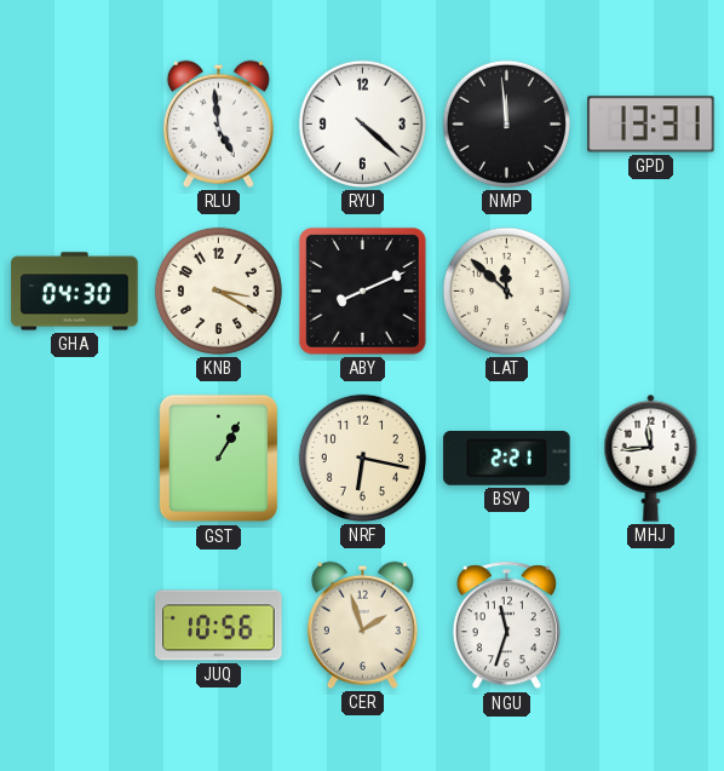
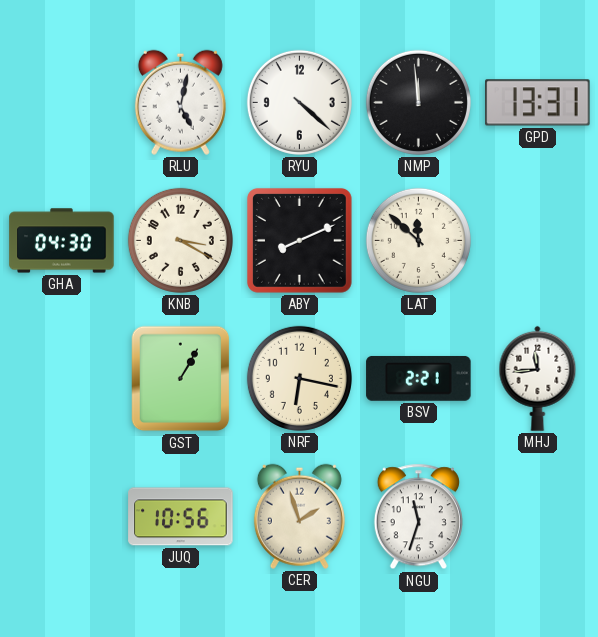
RLU: 4:59 -> 5:02
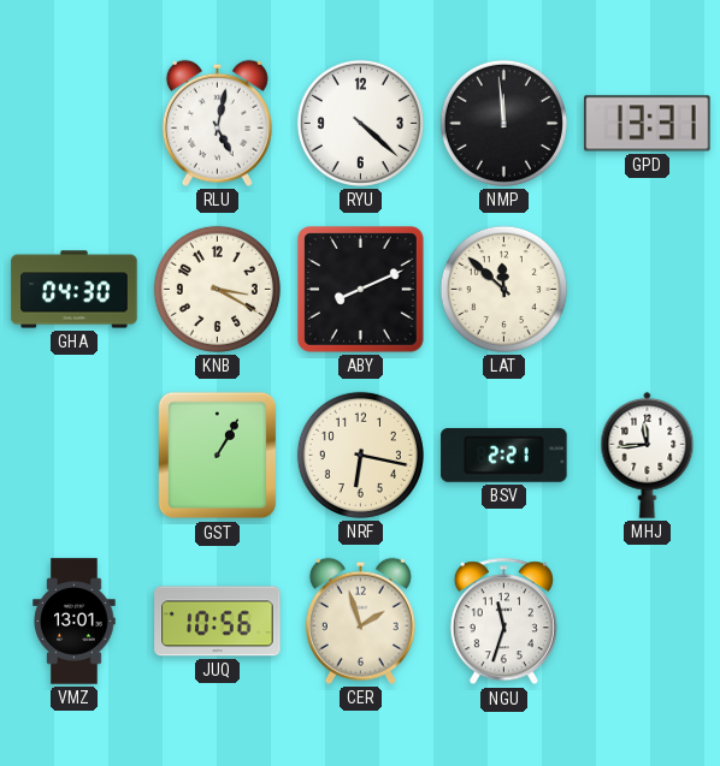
VMZ: none -> 13:01
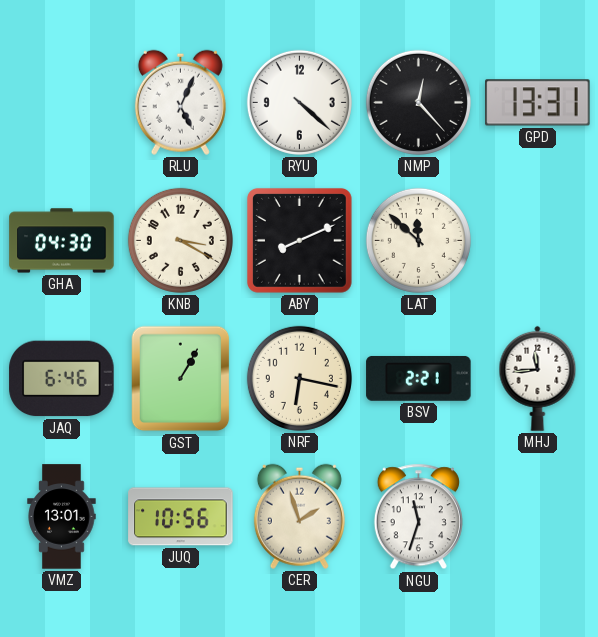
RLU: 5:02 -> 5:04
NMP: 11:59 -> 12:23
JAQ: none -> 6:46
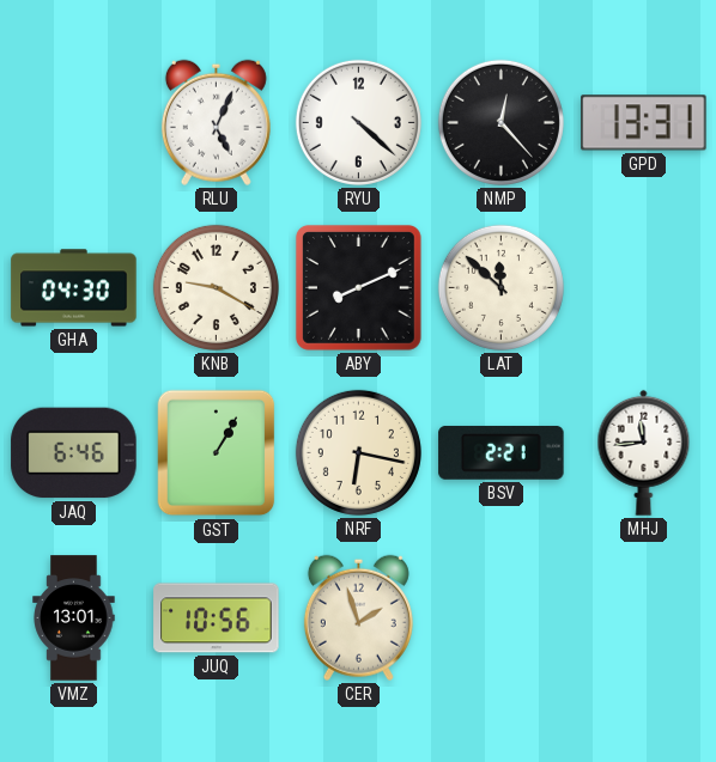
KNB: 3:20 -> 9:20
NGU: 11:33 -> none
